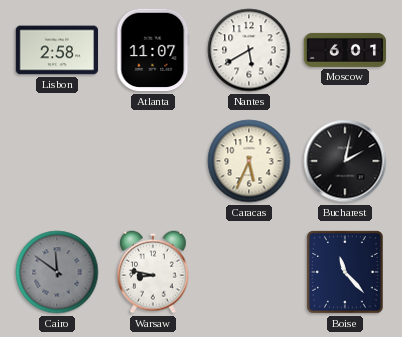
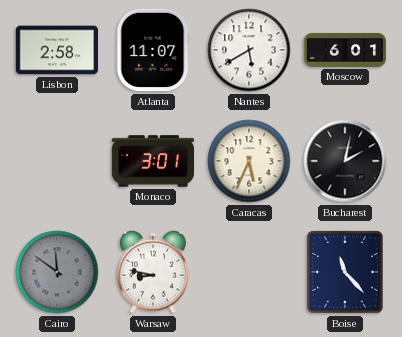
Monaco: none -> 3:01
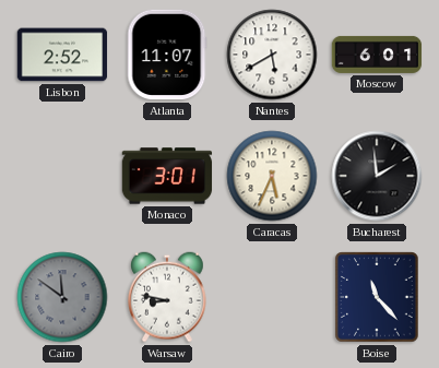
Lisbon: 2:58 -> 2:52
Bucharest: 2:02 -> 1:59
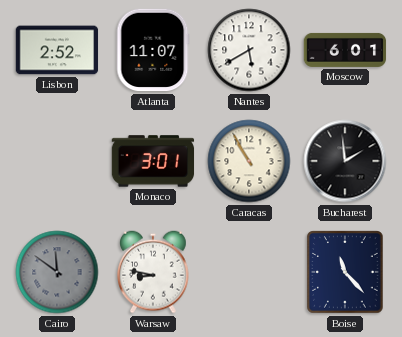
Caracas: 5:34 -> 10:55
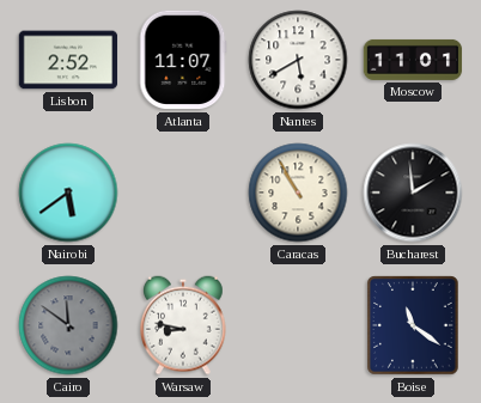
Moscow: 6:01 -> 11:01
Nairobi: none -> 5:39
Monaco: 3:01 -> none
Boise: 11:23 -> 11:21
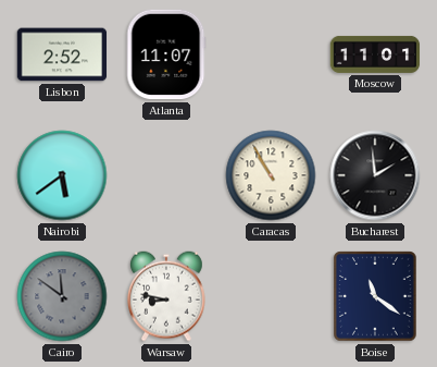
Nantes: 5:40 -> none
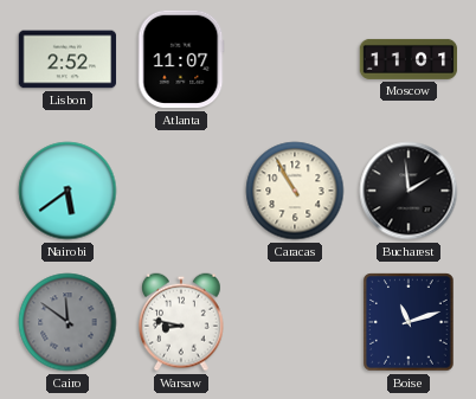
Boise: 11:21 -> 11:12
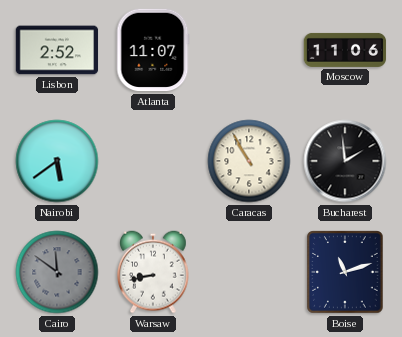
Moscow: 11:01 -> 11:06
Warsaw: 8:47 -> 8:43
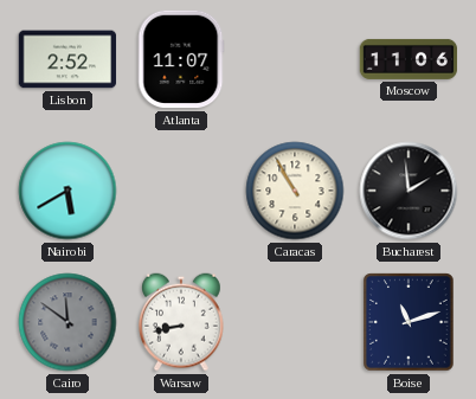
Nairobi: 5:39 -> 5:40
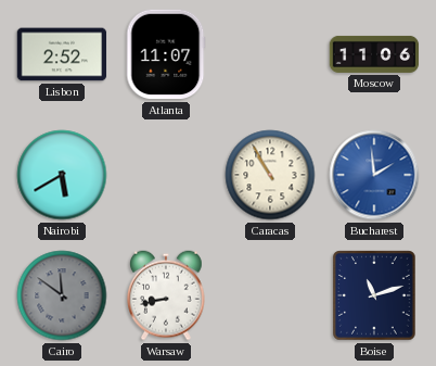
Bucharest dial: black -> blue
